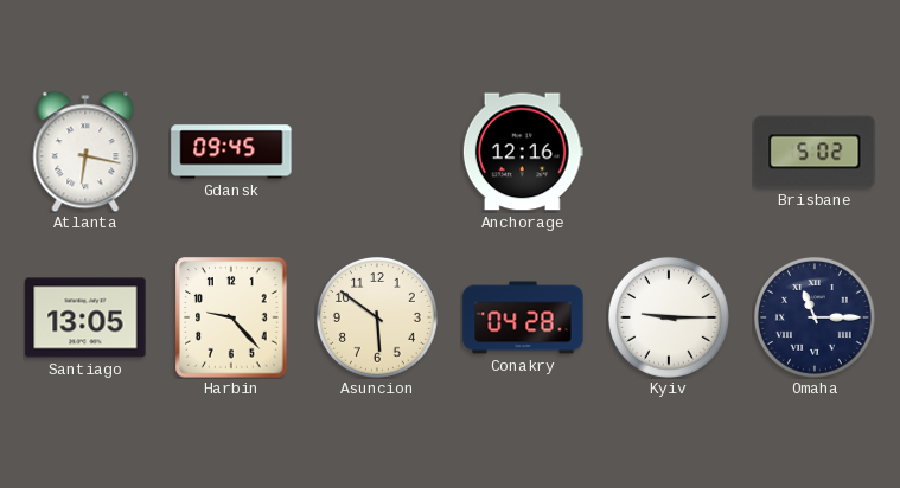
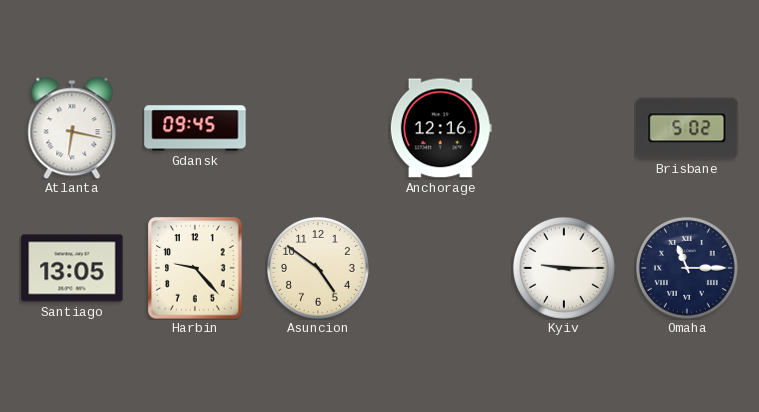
Asuncion: 5:51 -> 4:51
Conakry: 04:28 -> none
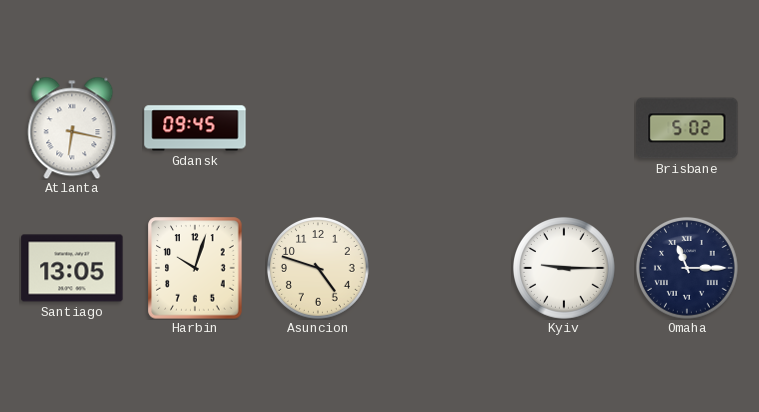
Anchorage: 12:16 -> none
Harbin: 9:23 -> 10:03
Asuncion: 4:51 -> 4:48
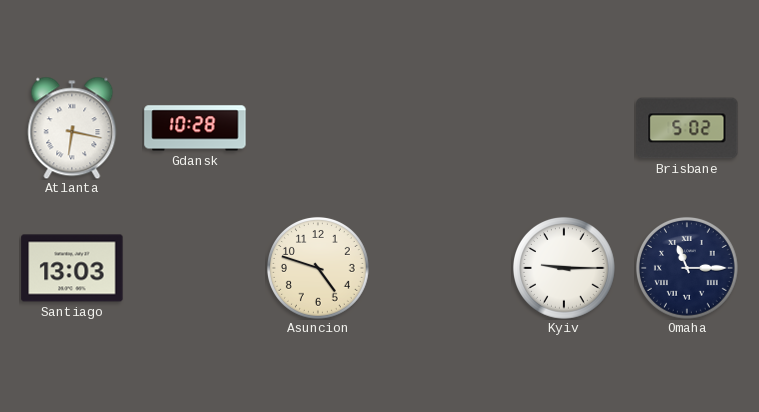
Gdansk: 09:45 -> 10:28
Santiago: 13:05 -> 13:03
Harbin: 10:03 -> none
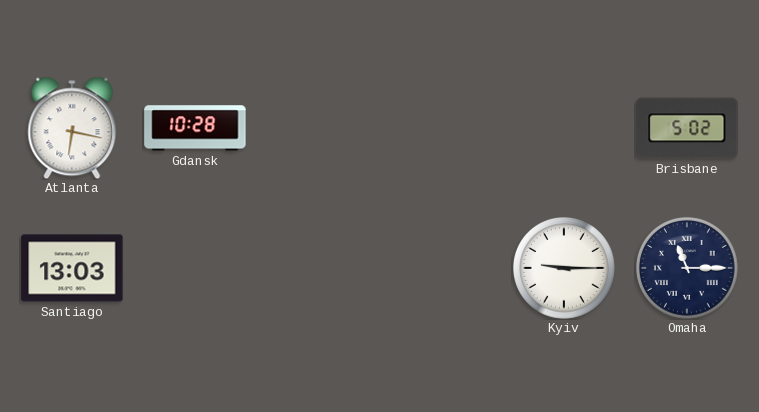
Asuncion: 4:48 -> none
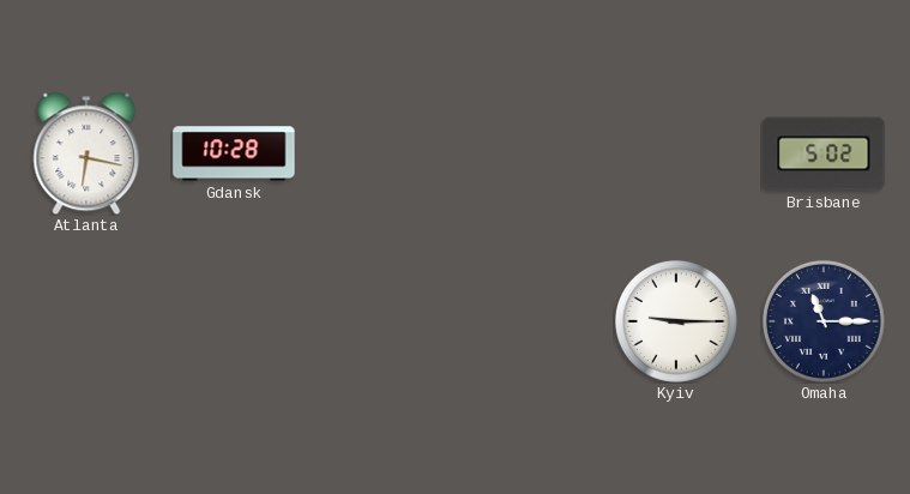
Santiago: 13:03 -> none
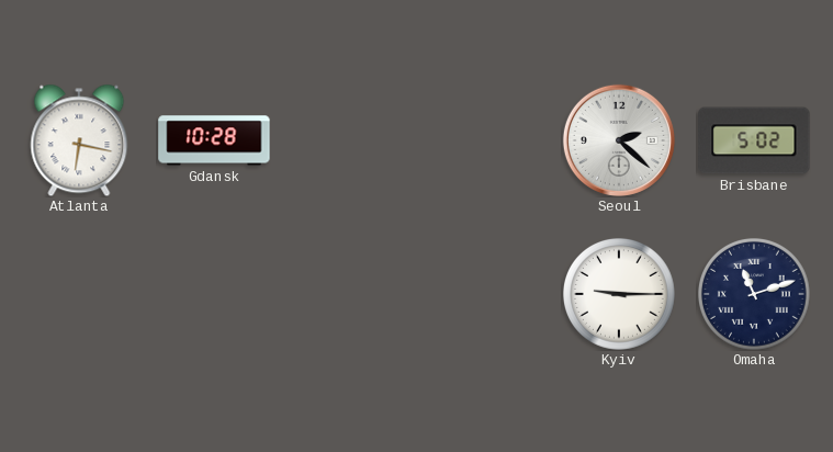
Seoul: none -> 2:22
Omaha: 11:15 -> 11:12
